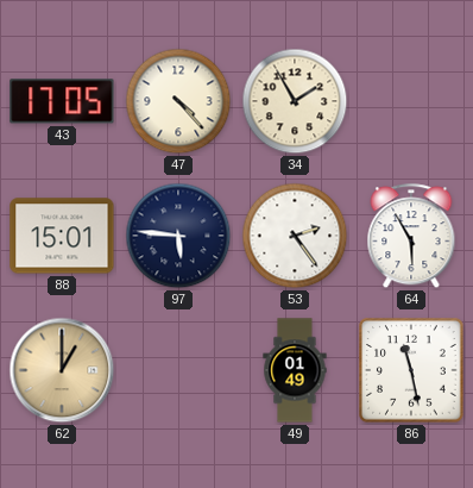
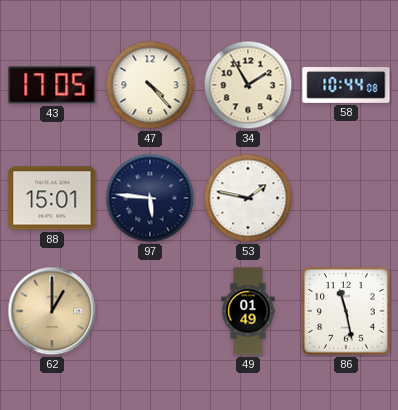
58: none -> 10:44
53: 2:24 -> 1:47
64: 5:55 -> none
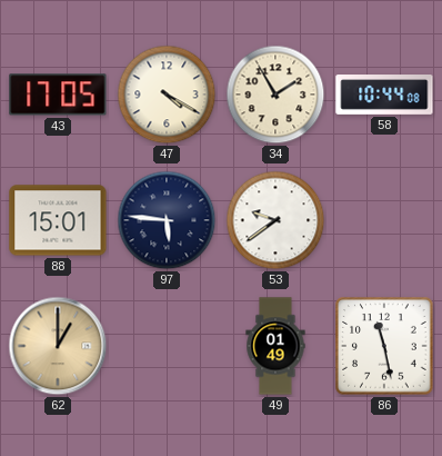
47: 4:23 -> 4:20
53: 1:47 -> 9:39
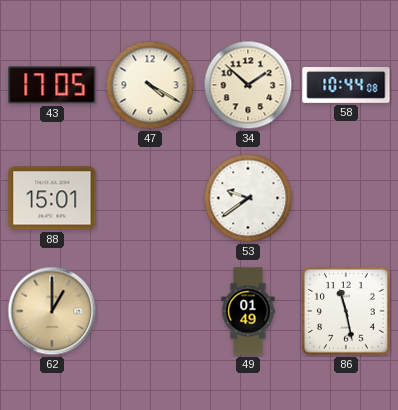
34: 1:55 -> 1:52
97: 5:46 -> none
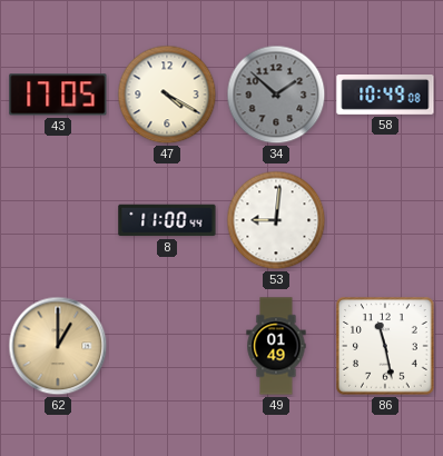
34 dial: cream -> grey
58: 10:44 -> 10:49
88: 15:01 -> none
8: none -> 11:00
53: 9:39 -> 9:01
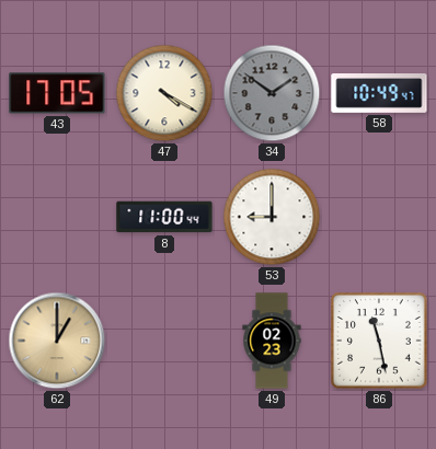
34: 1:52 -> 1:51
58: 10:49:08 -> 10:49:47
53: 9:01 -> 9:00
49: 01:49 -> 02:23
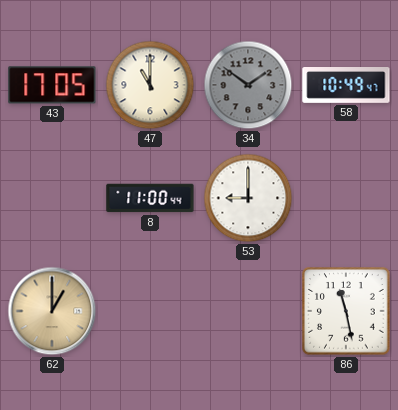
47: 4:20 -> 11:00
49: 02:23 -> none
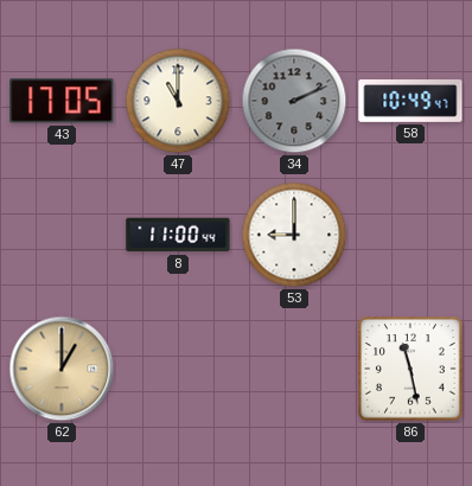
34: 1:51 -> 2:11
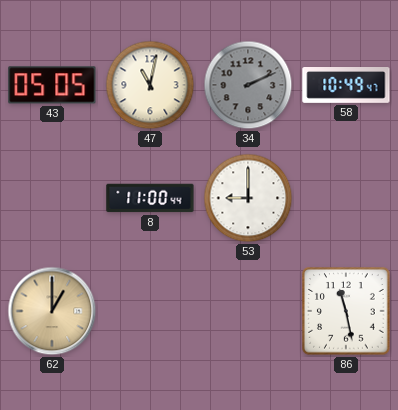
43: 17:05 -> 05:05
47: 11:00 -> 11:02
